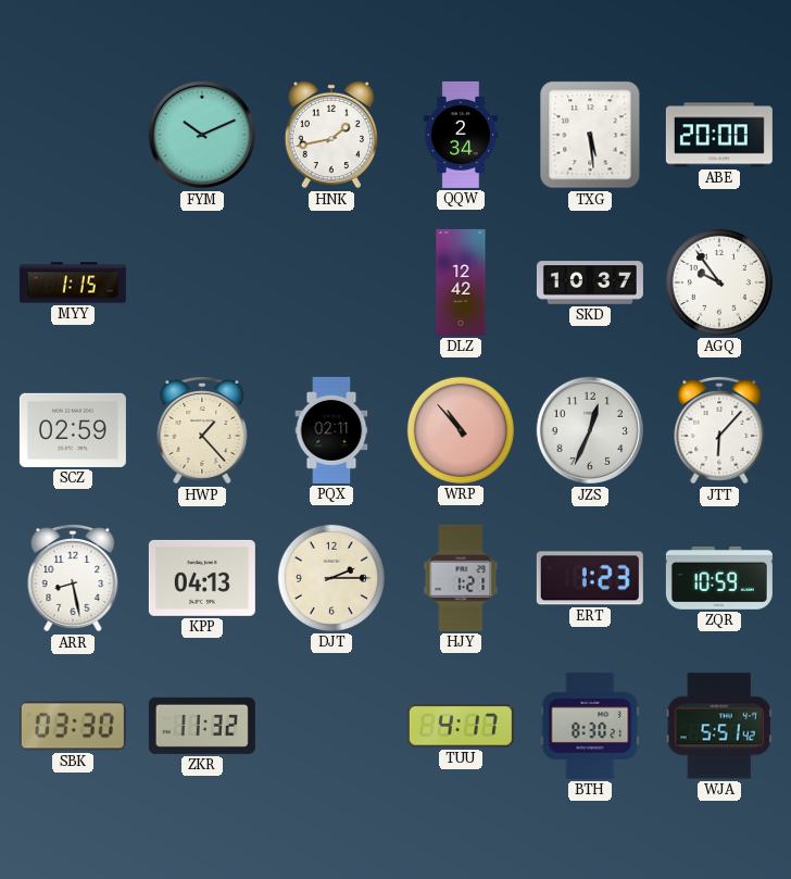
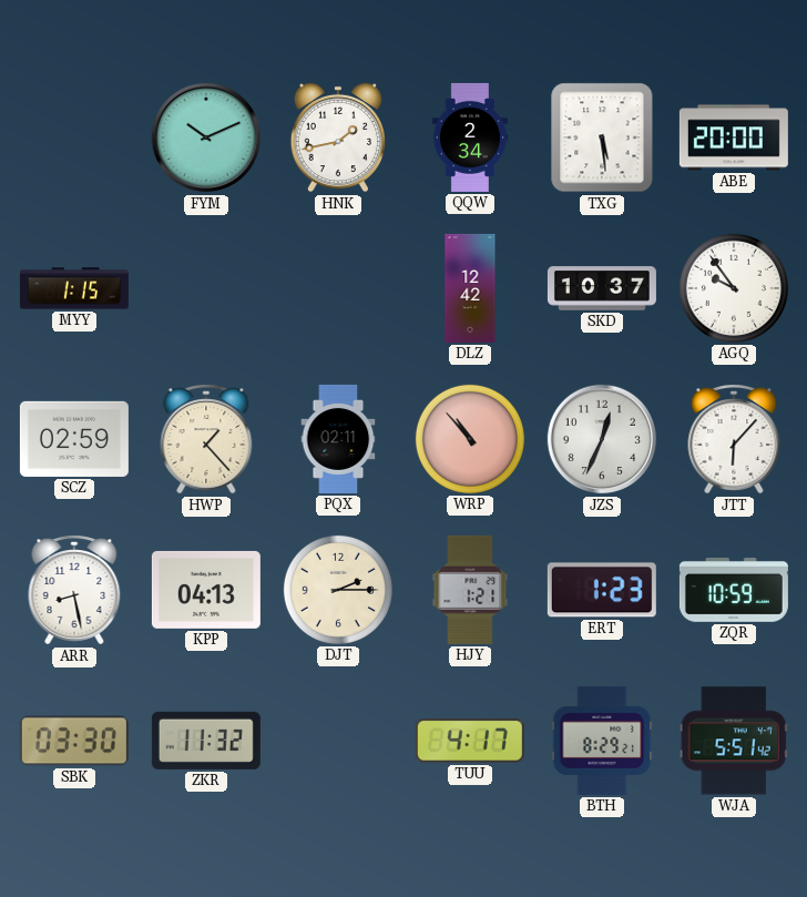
BTH: 8:30 -> 8:29
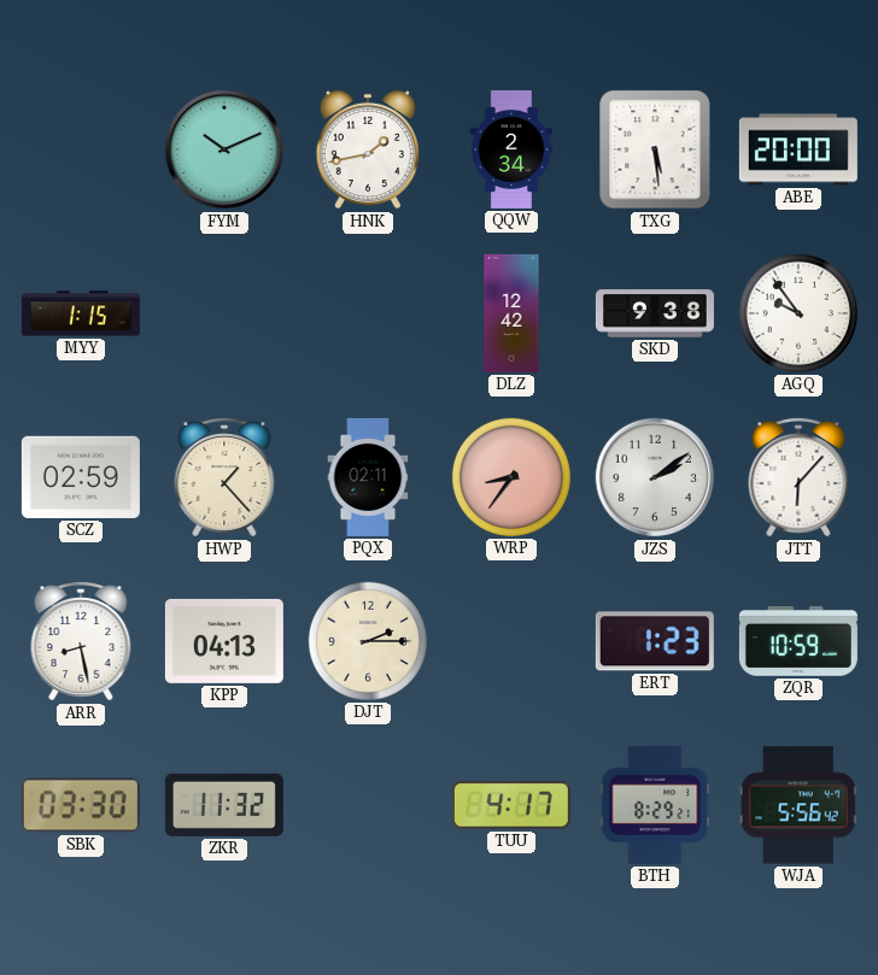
SKD: 10:37 -> 9:38
WRP: 10:53 -> 8:36
JZS: 12:34 -> 2:09
HJY: 1:21 -> none
WJA: 5:51 -> 5:56
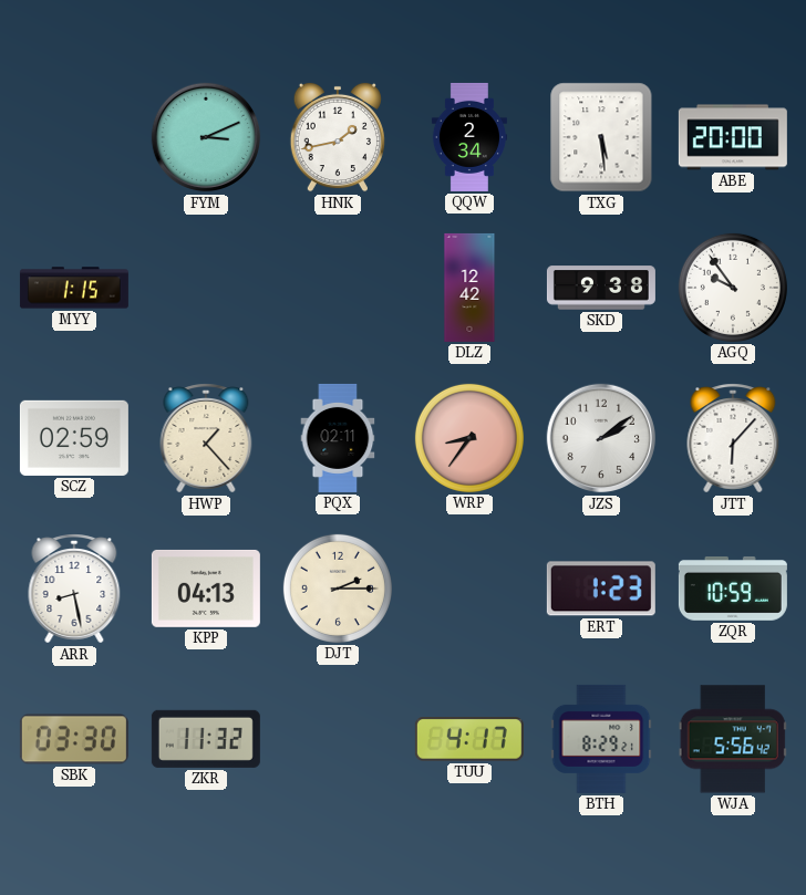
FYM: 10:11 -> 3:11
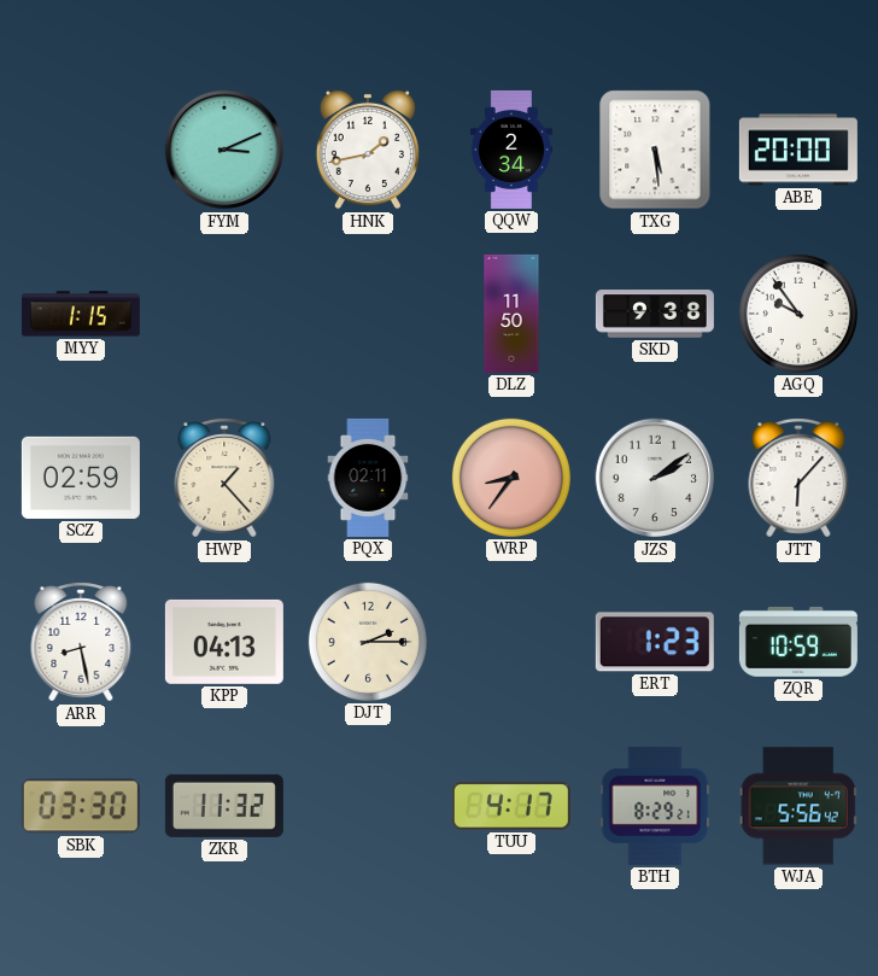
DLZ: 12:42 -> 11:50
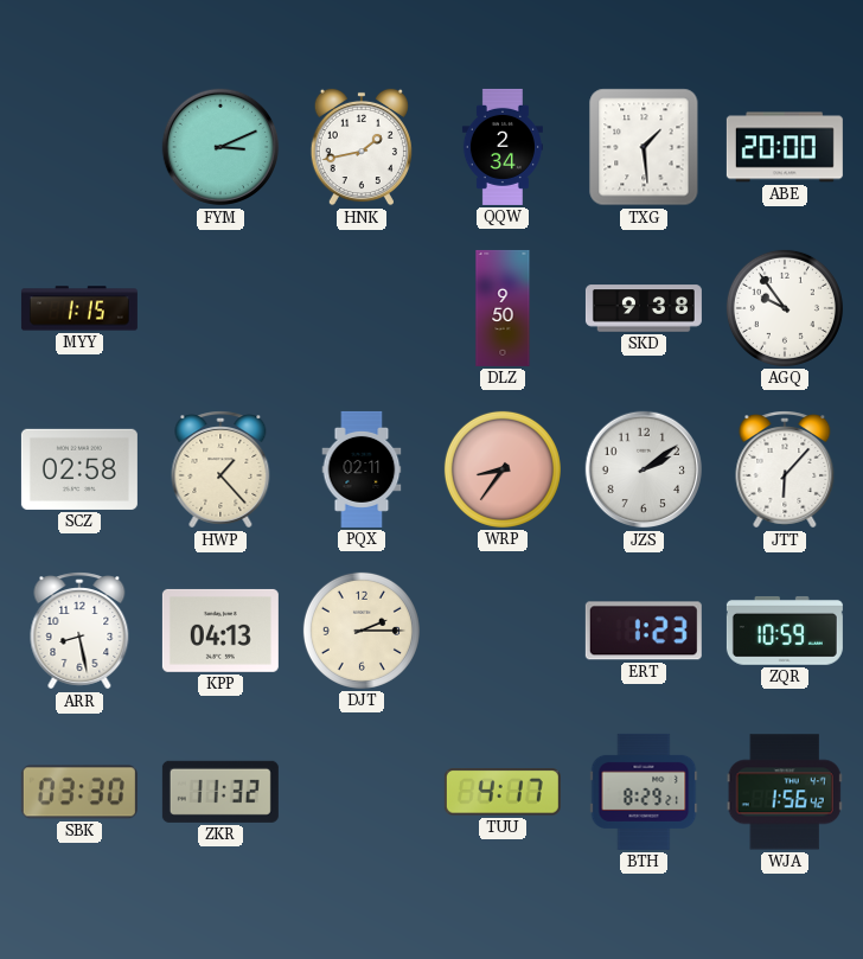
TXG: 5:29 -> 1:29
DLZ: 11:50 -> 9:50
SCZ: 02:59 -> 02:58
WJA: 5:56 -> 1:56
